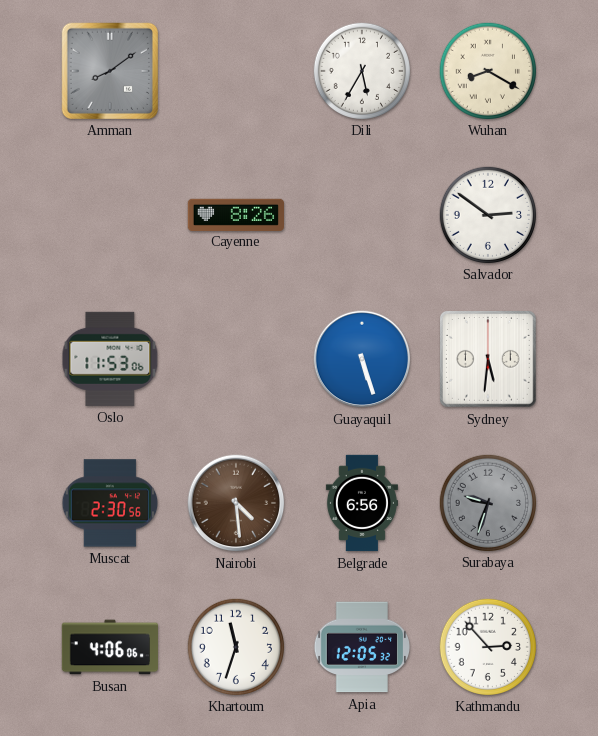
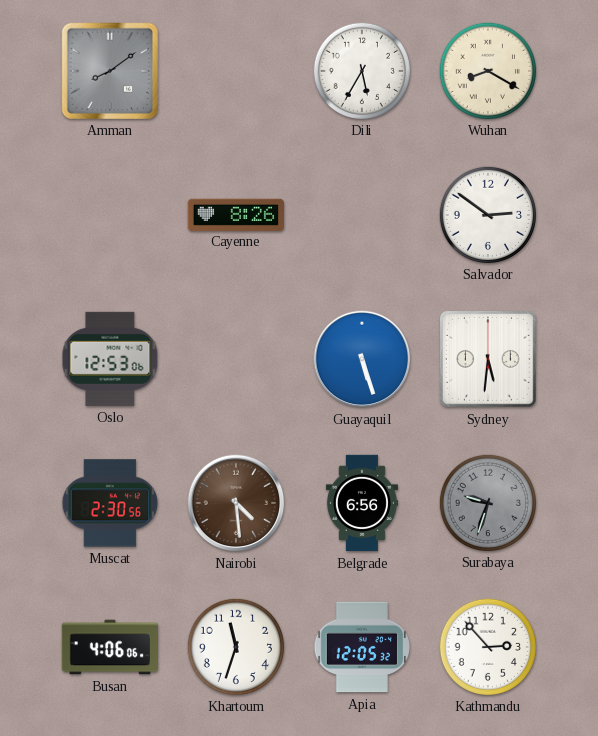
Oslo: 11:53 -> 12:53
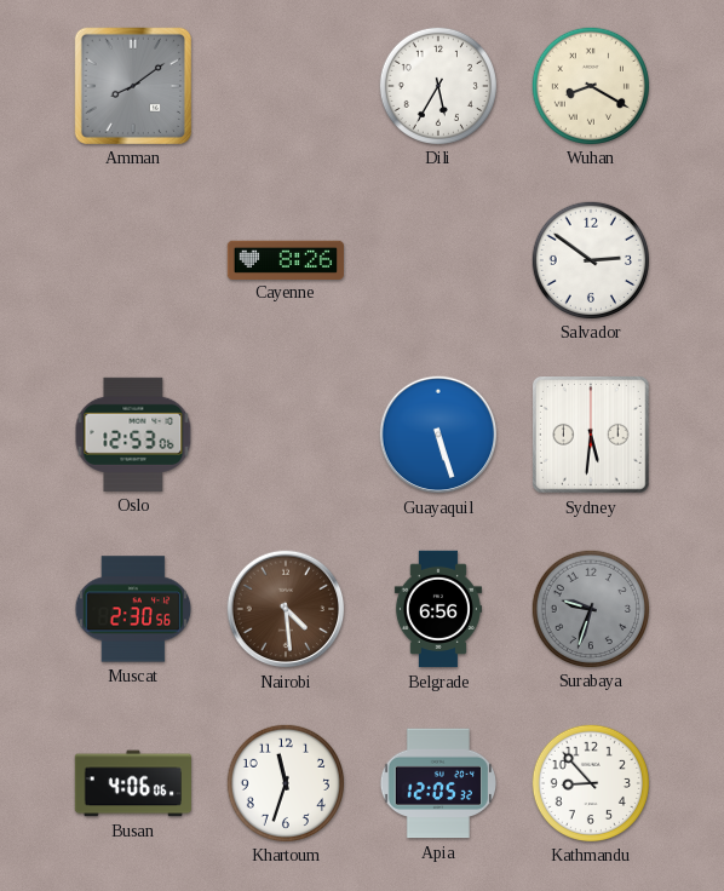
Kathmandu: 2:53 -> 8:53
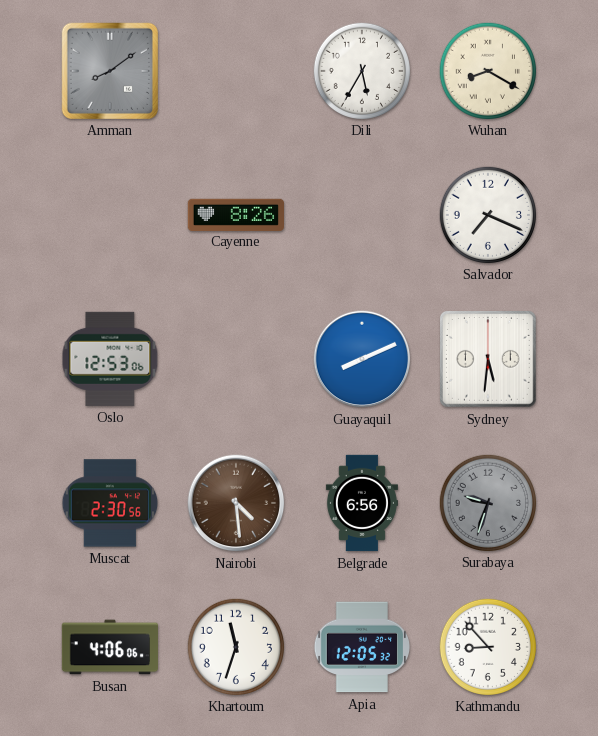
Salvador: 2:51 -> 7:19
Guayaquil: 5:27 -> 8:11
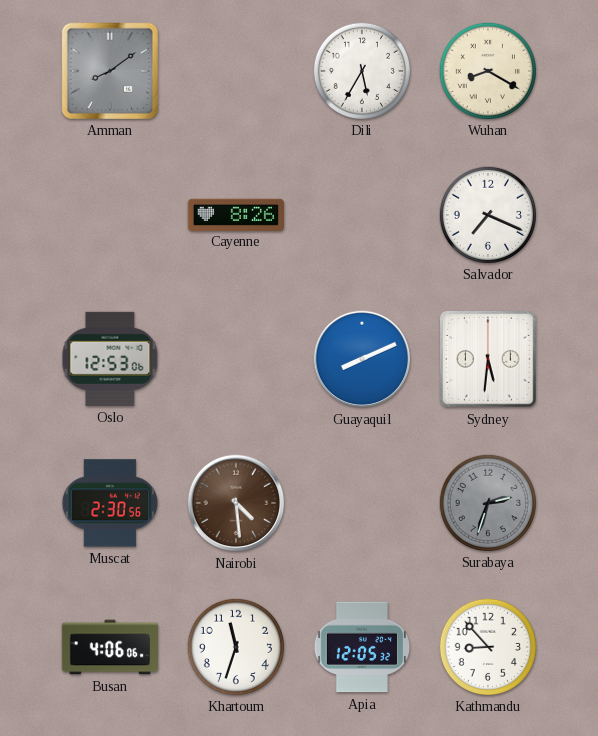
Belgrade: 6:56 -> none
Surabaya: 9:33 -> 2:33
